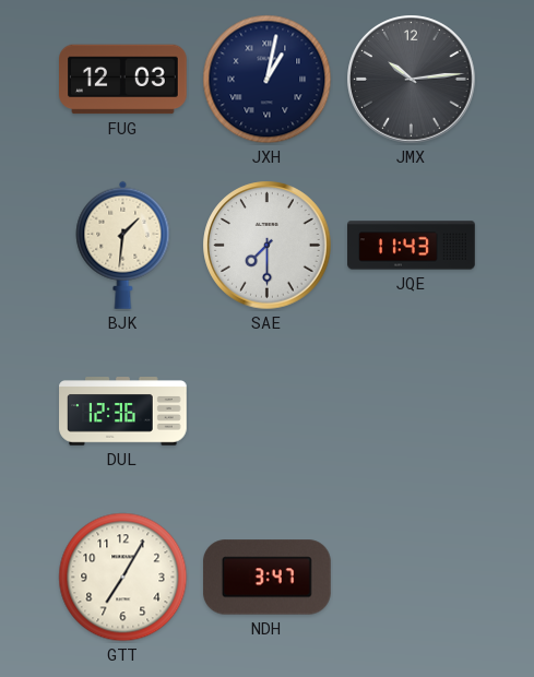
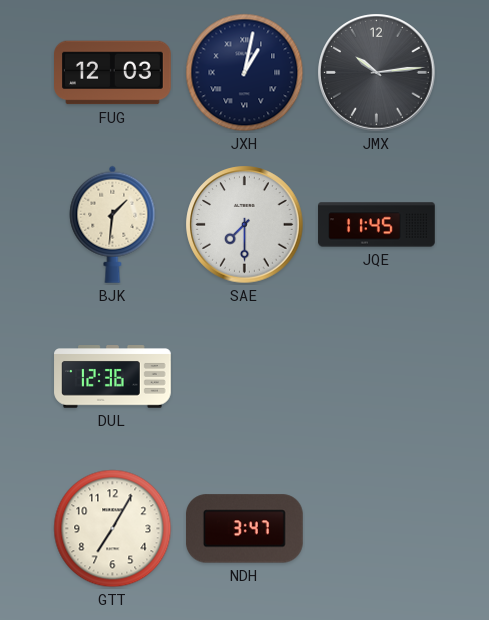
JQE: 11:43 -> 11:45
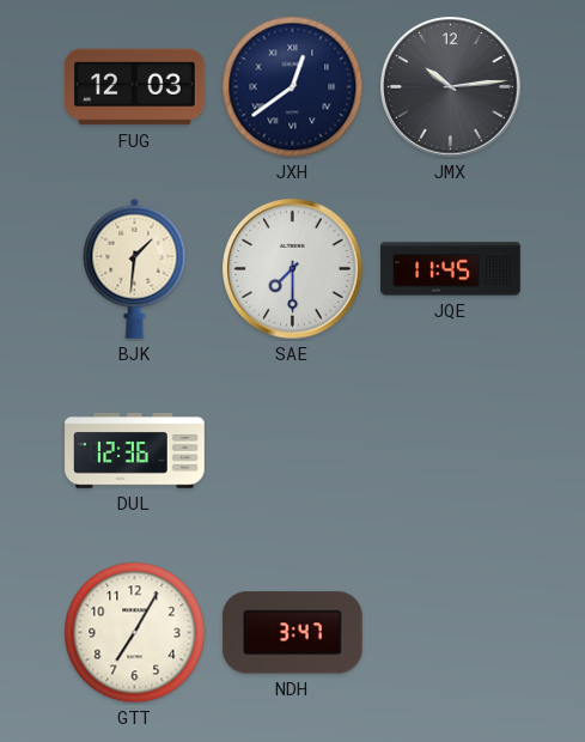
JXH: 1:02 -> 12:39
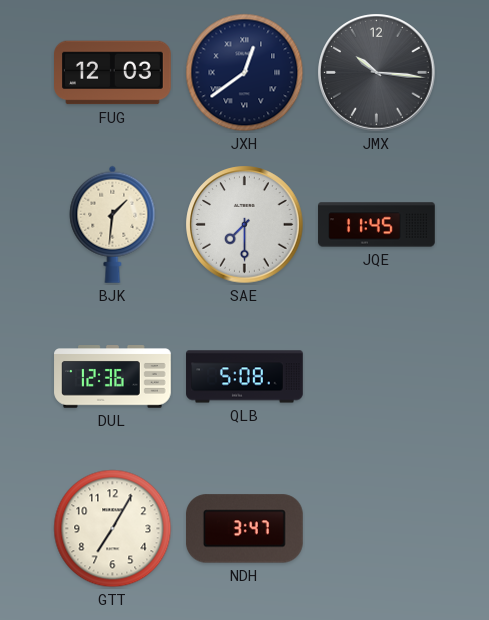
JMX: 10:14 -> 10:16
QLB: none -> 5:08
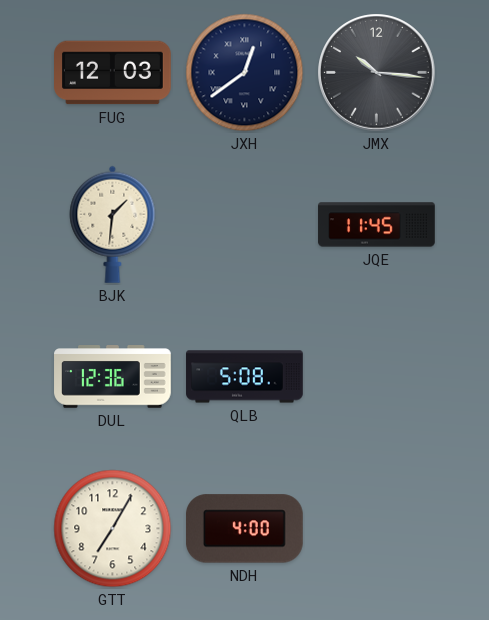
SAE: 7:30 -> none
NDH: 3:47 -> 4:00
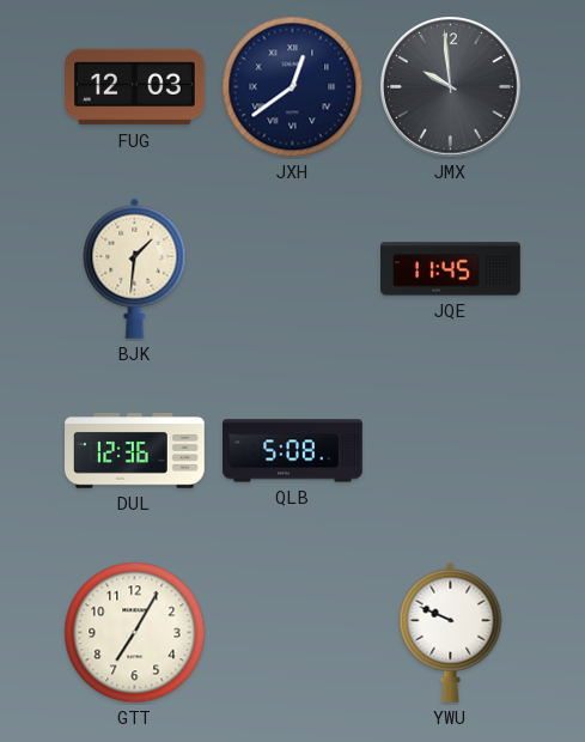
JMX: 10:16 -> 9:59
NDH: 4:00 -> none
YWU: none -> 9:49
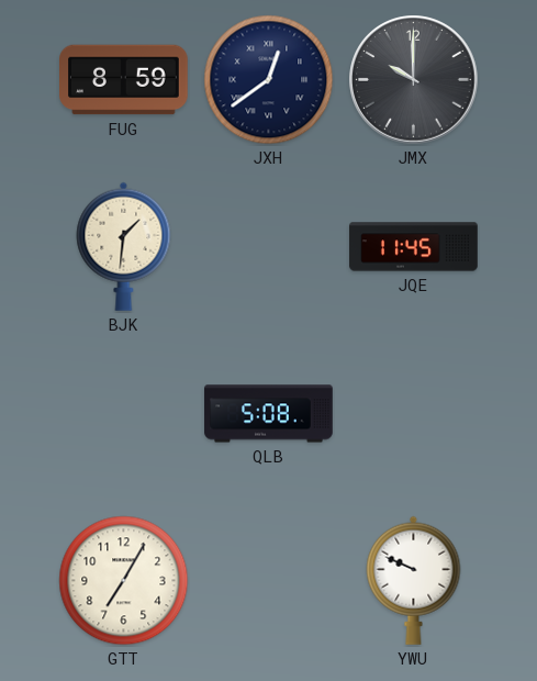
FUG: 12:03 -> 8:59
JMX: 9:59 -> 10:00
DUL: 12:36 -> none
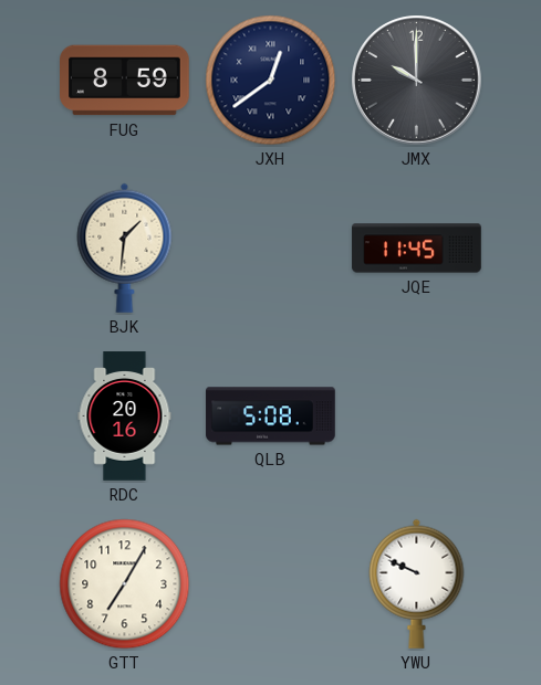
RDC: none -> 20:16
